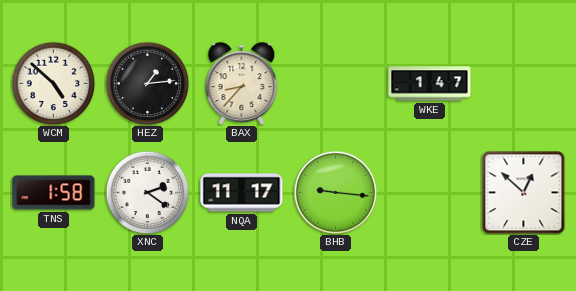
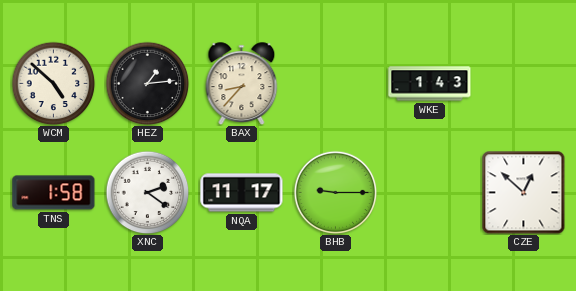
WKE: 1:47 -> 1:43
BHB: 9:16 -> 9:15
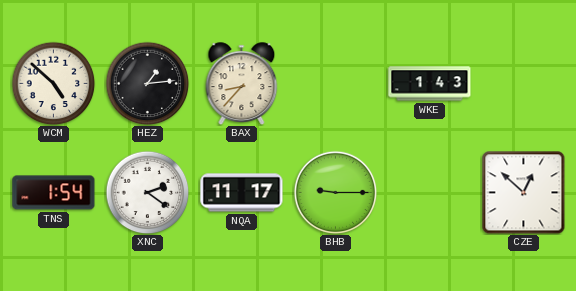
TNS: 1:58 -> 1:54
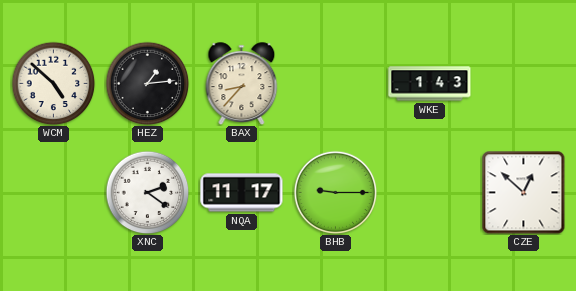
TNS: 1:54 -> none
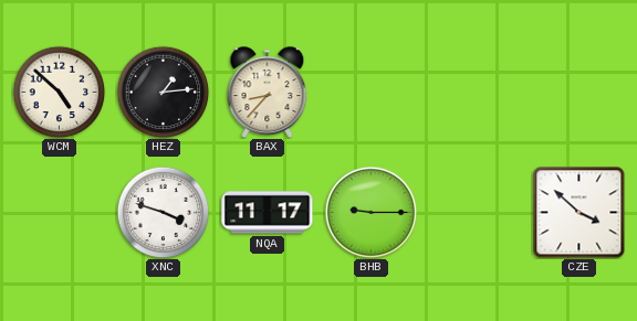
WKE: 1:43 -> none
XNC: 2:21 -> 3:48
CZE: 12:52 -> 3:52
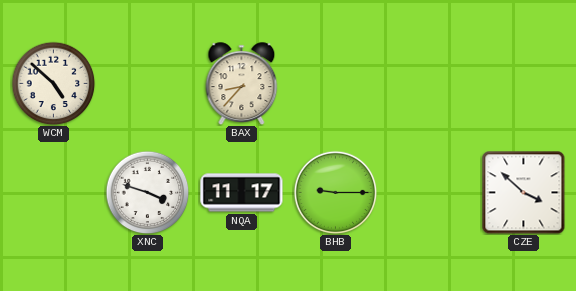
HEZ: 1:14 -> none
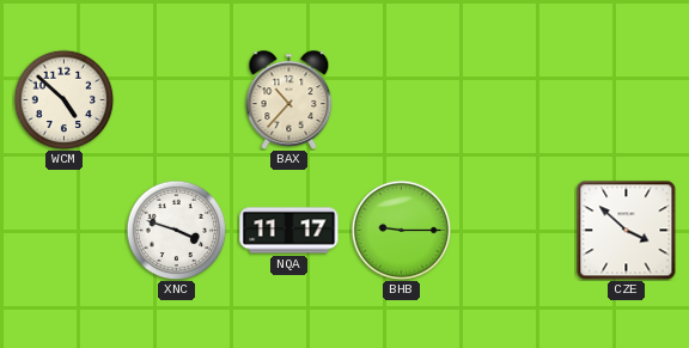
BAX: 8:37 -> 10:37
